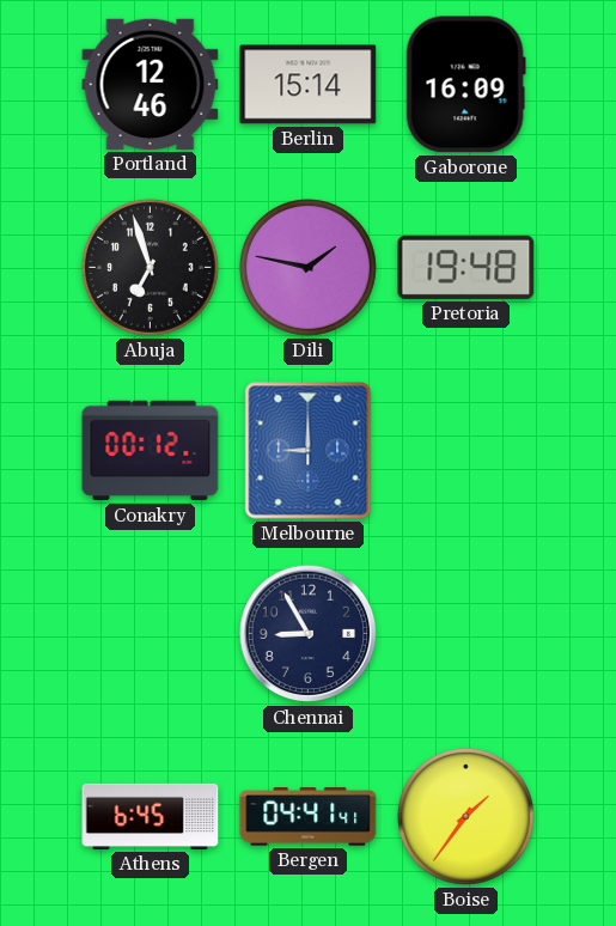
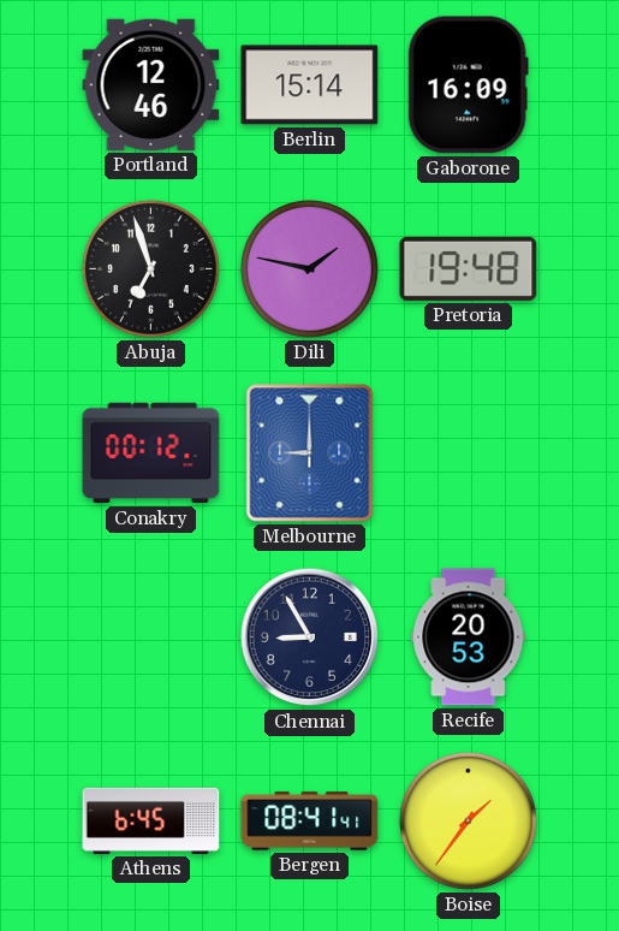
Recife: none -> 20:53
Bergen: 04:41 -> 08:41
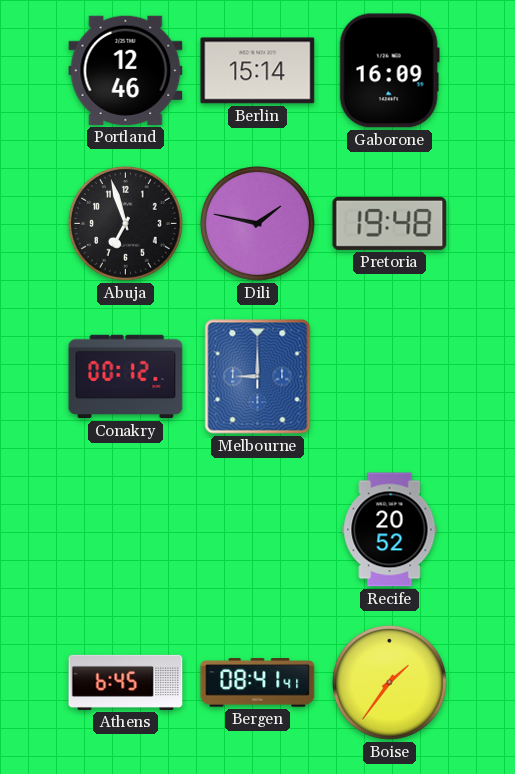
Chennai: 8:55 -> none
Recife: 20:53 -> 20:52
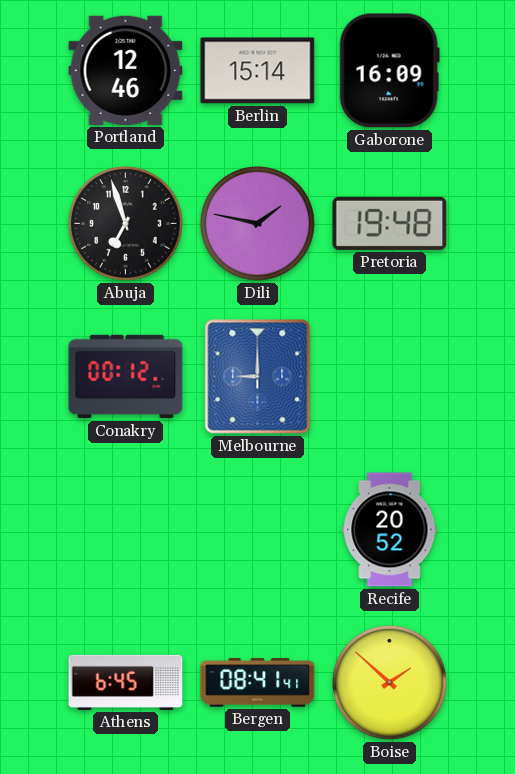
Boise: 1:36 -> 1:52
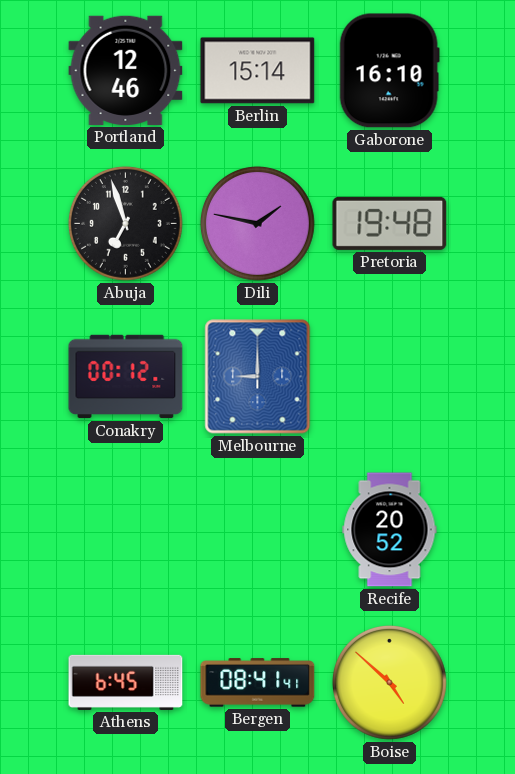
Gaborone: 16:09 -> 16:10
Boise: 1:52 -> 4:52
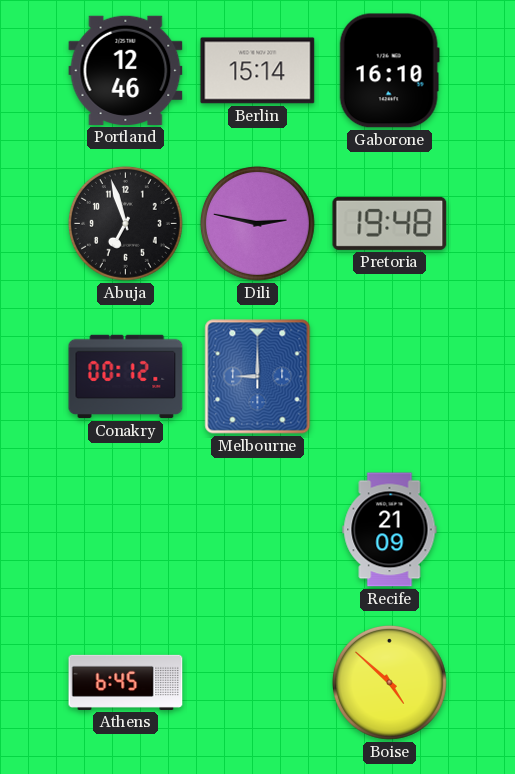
Dili: 1:47 -> 2:47
Recife: 20:52 -> 21:09
Bergen: 08:41 -> none
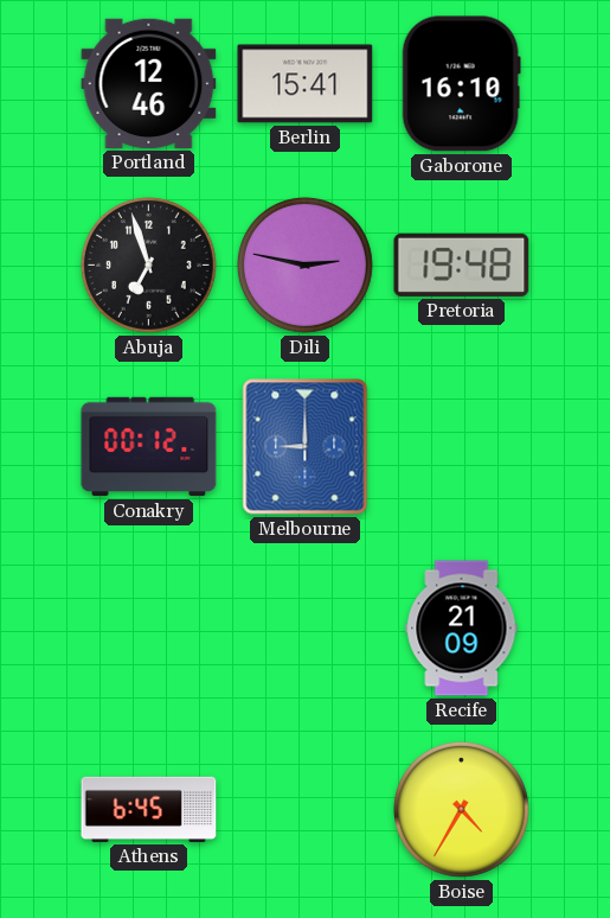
Berlin: 15:14 -> 15:41
Boise: 4:52 -> 4:35
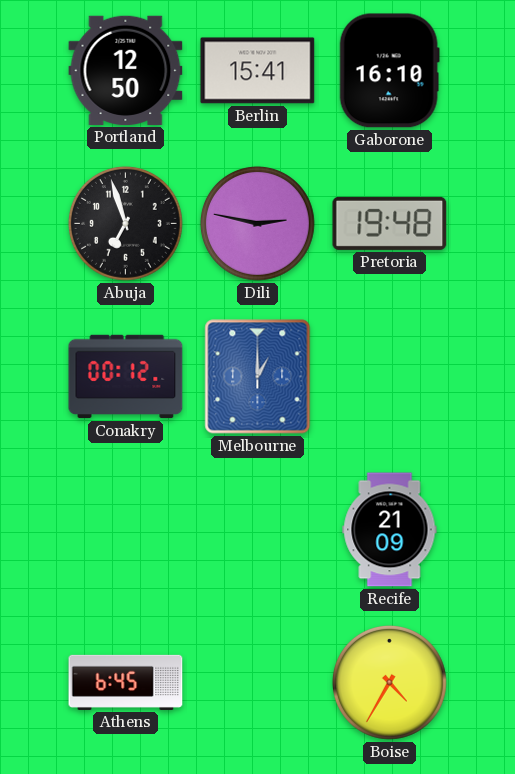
Portland: 12:46 -> 12:50
Melbourne: 9:00 -> 1:00
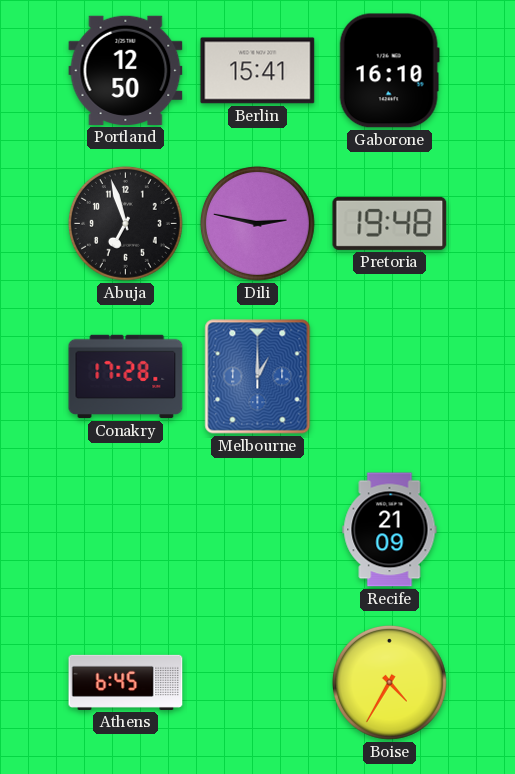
Conakry: 00:12 -> 17:28
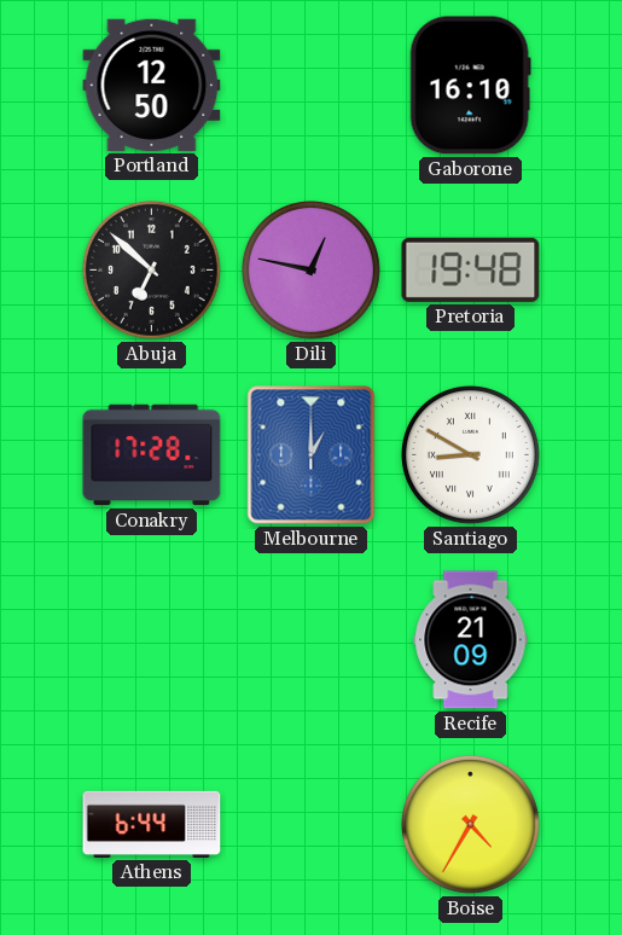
Berlin: 15:41 -> none
Abuja: 6:57 -> 6:52
Dili: 2:47 -> 12:47
Santiago: none -> 8:50
Athens: 6:45 -> 6:44
